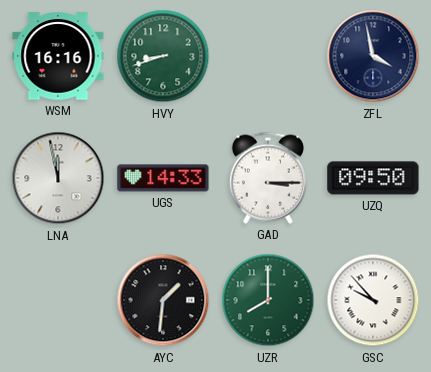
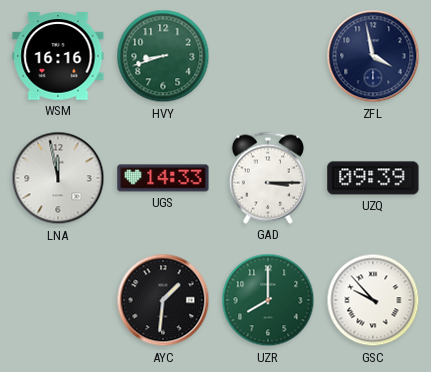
UZQ: 09:50 -> 09:39
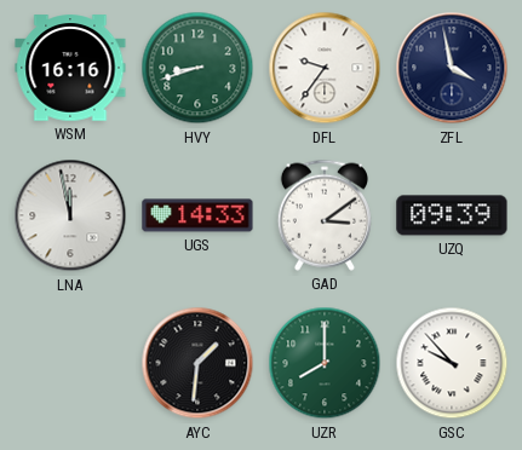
DFL: none -> 9:36
GAD: 3:15 -> 3:09
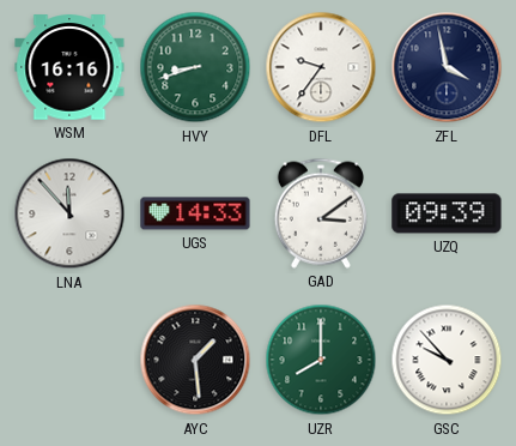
LNA: 11:58 -> 11:53
AYC: 1:31 -> 1:29
